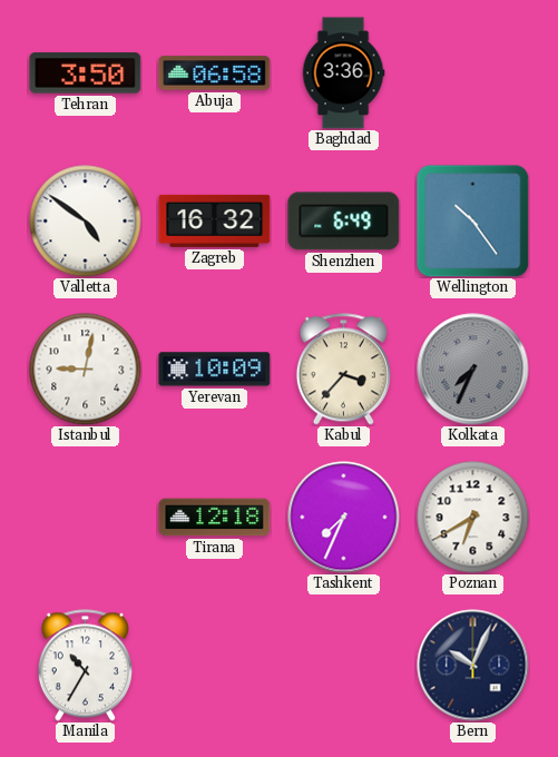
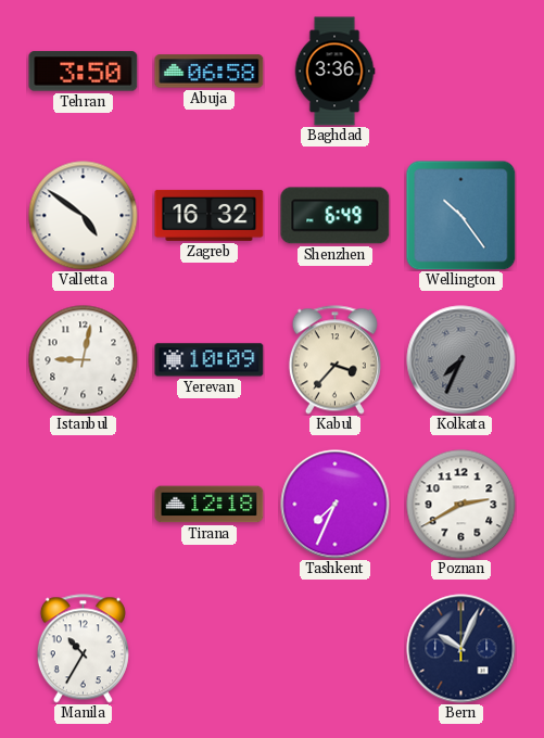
Poznan: 6:40 -> 2:40
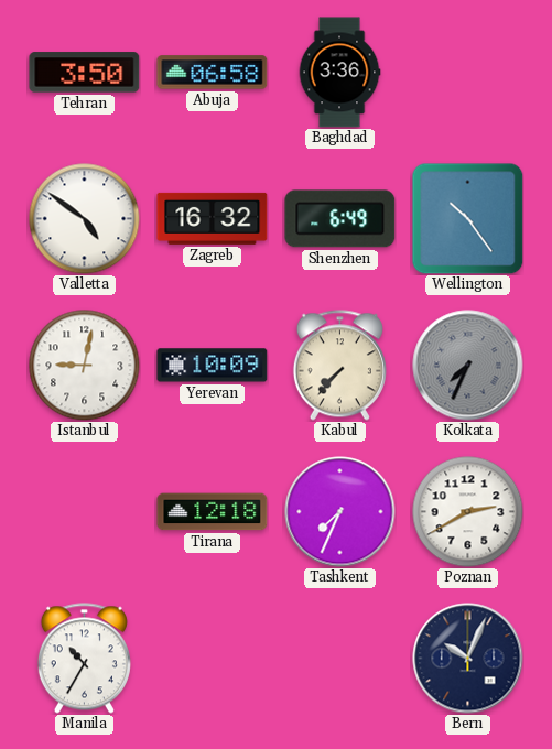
Kabul: 3:37 -> 7:37
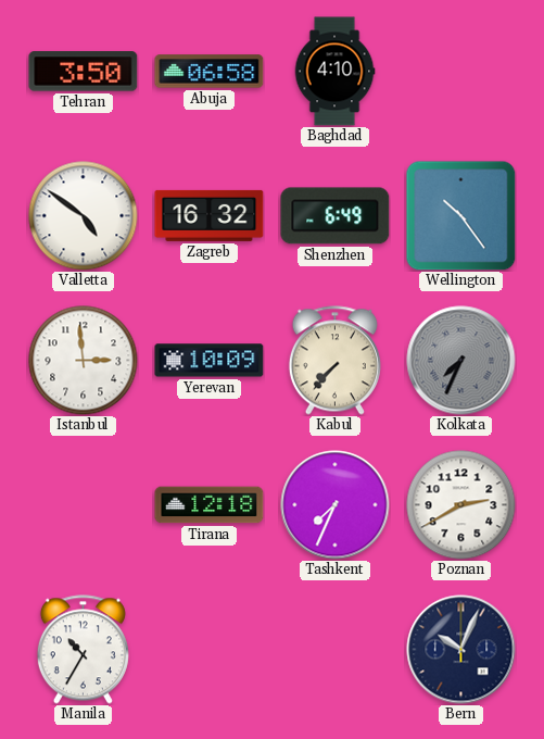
Baghdad: 3:36 -> 4:10
Istanbul: 9:02 -> 2:59
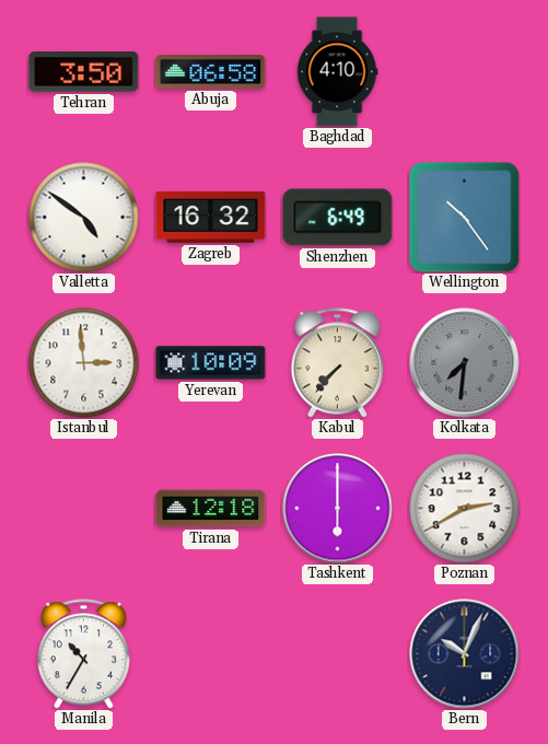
Kolkata: 7:34 -> 7:31
Tashkent: 7:34 -> 6:00
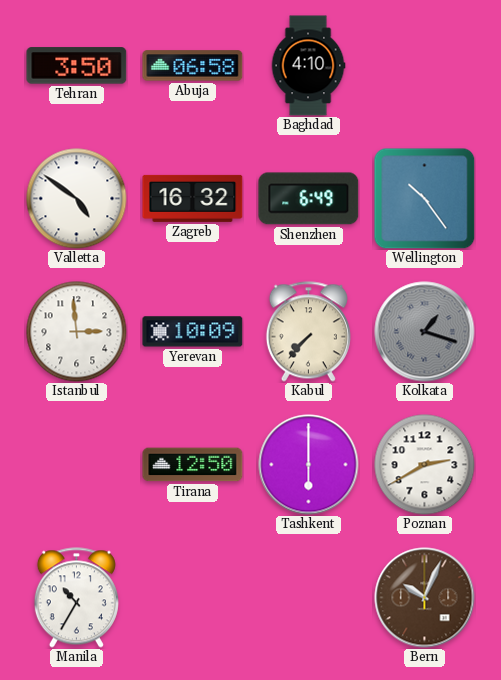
Kolkata: 7:31 -> 1:18
Tirana: 12:18 -> 12:50
Bern dial: navy -> brown
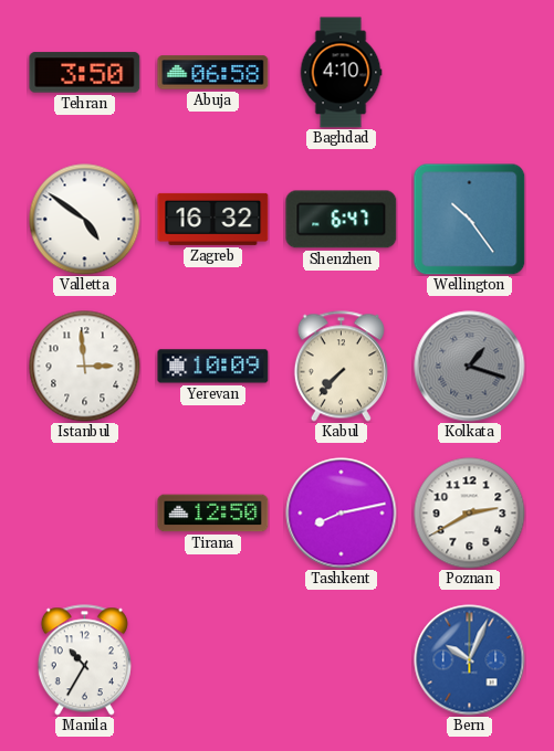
Shenzhen: 6:49 -> 6:47
Tashkent: 6:00 -> 8:13
Bern dial: brown -> blue
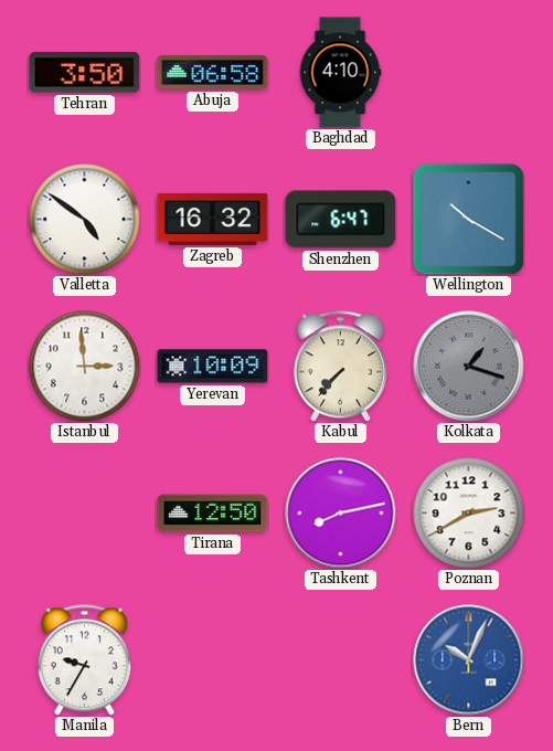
Wellington: 10:24 -> 10:20
Manila: 10:35 -> 9:35
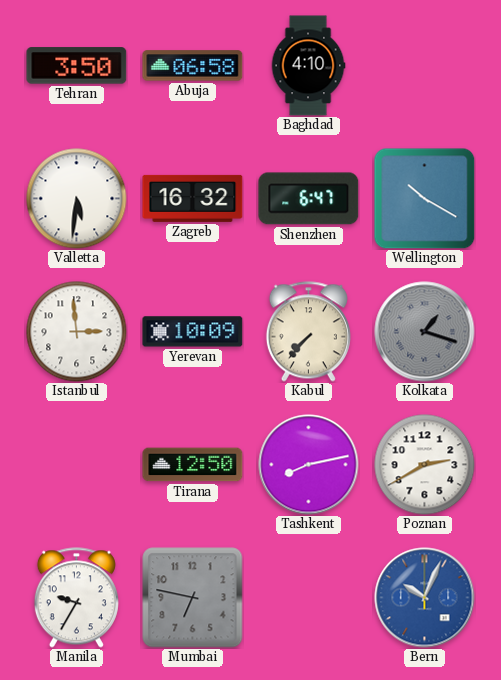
Valletta: 4:51 -> 5:31
Mumbai: none -> 6:47
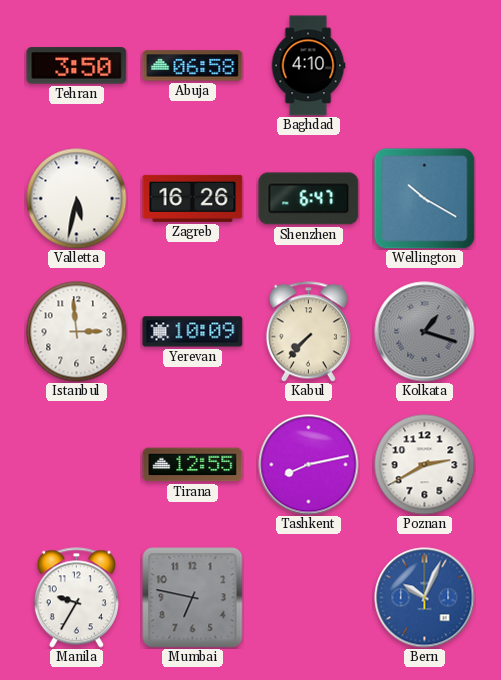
Valletta: 5:31 -> 5:32
Zagreb: 16:32 -> 16:26
Tirana: 12:50 -> 12:55
